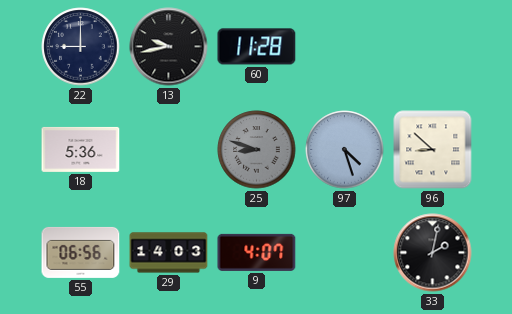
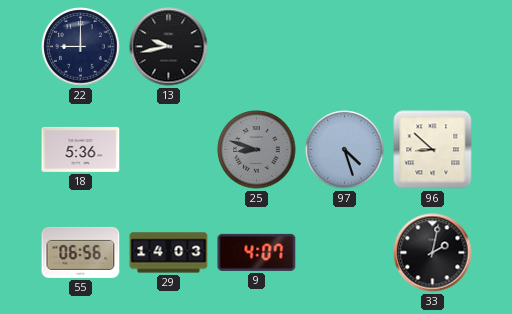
60: 11:28 -> none
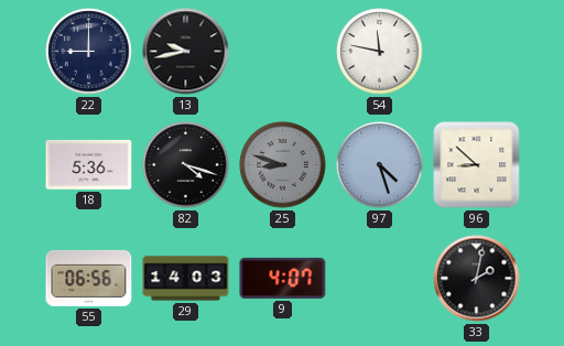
54: none -> 11:47
82: none -> 4:18
